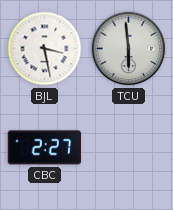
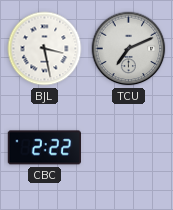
TCU: 5:59 -> 7:11
CBC: 2:27 -> 2:22
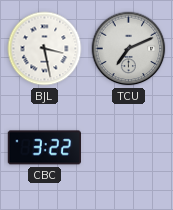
CBC: 2:22 -> 3:22
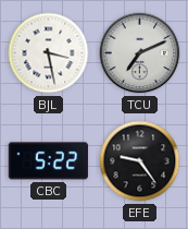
CBC: 3:22 -> 5:22
EFE: none -> 9:24
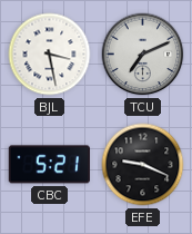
CBC: 5:22 -> 5:21
EFE: 9:24 -> 9:19
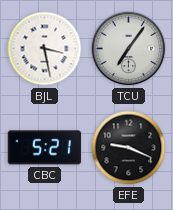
TCU: 7:11 -> 7:06
